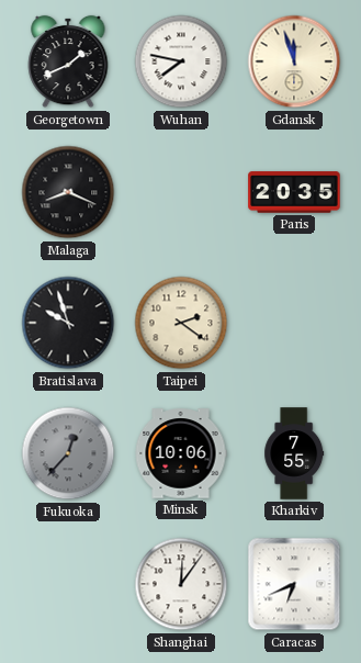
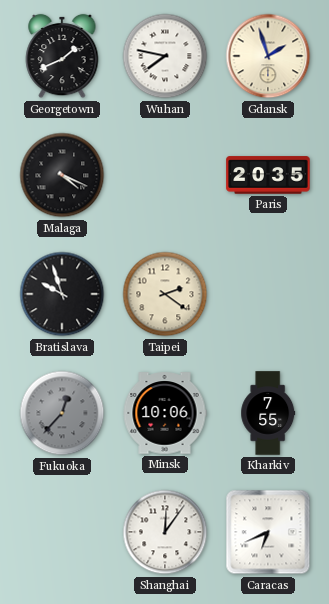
Gdansk: 11:57 -> 1:57
Malaga: 8:19 -> 4:19
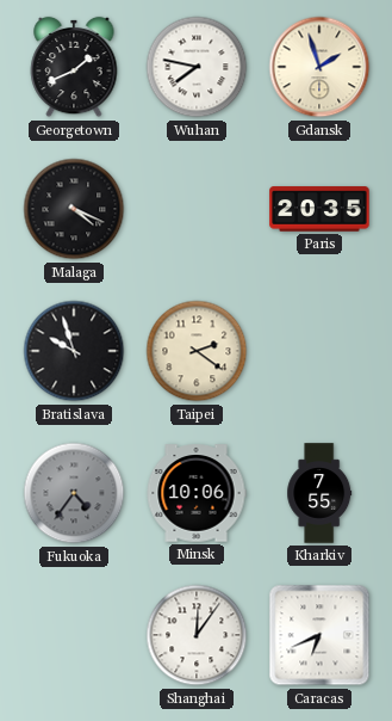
Fukuoka: 12:37 -> 4:36
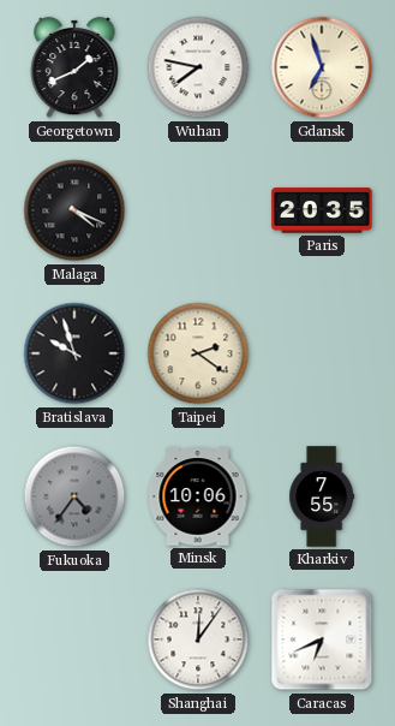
Gdansk: 1:57 -> 6:57
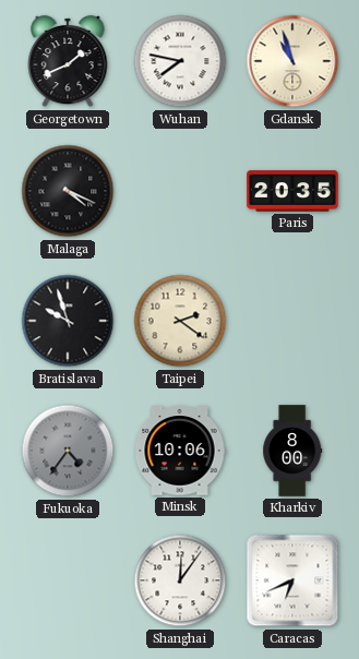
Gdansk: 6:57 -> 10:57
Kharkiv: 7:55 -> 8:00
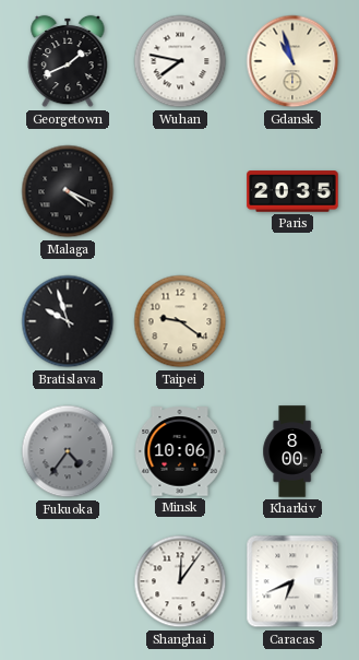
Taipei: 2:21 -> 9:21
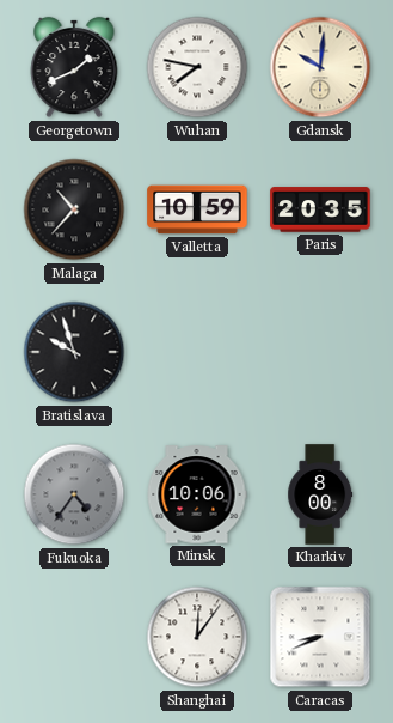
Gdansk: 10:57 -> 10:01
Malaga: 4:19 -> 10:37
Valletta: none -> 10:59
Taipei: 9:21 -> none
Caracas: 6:41 -> 8:41
